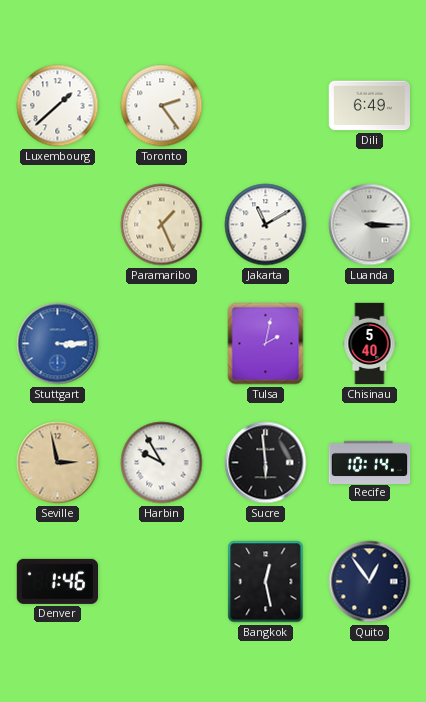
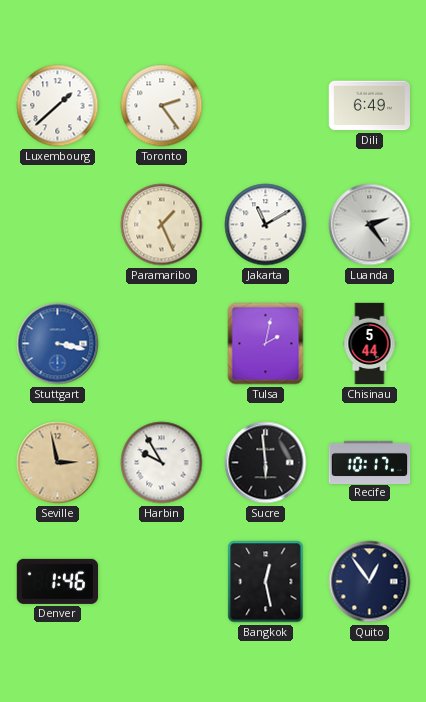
Luanda: 3:15 -> 2:24
Stuttgart: 3:15 -> 3:17
Chisinau: 5:40 -> 5:44
Recife: 10:14 -> 10:17
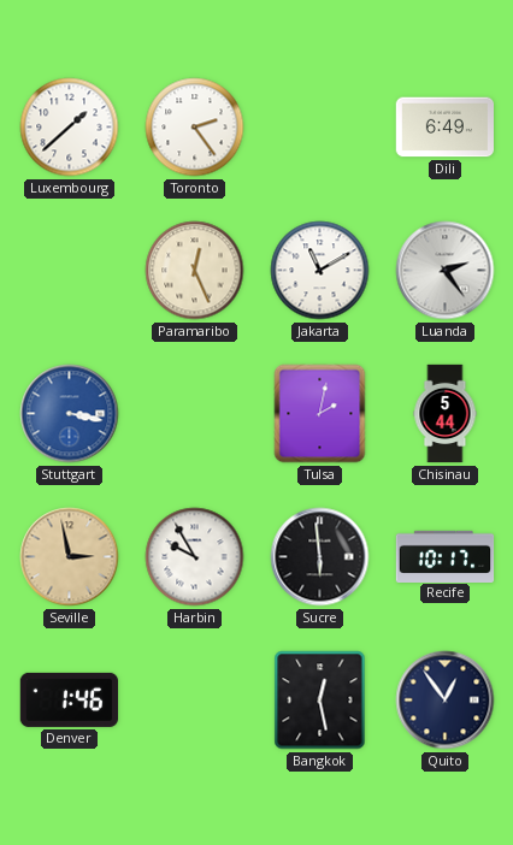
Paramaribo: 1:26 -> 12:26
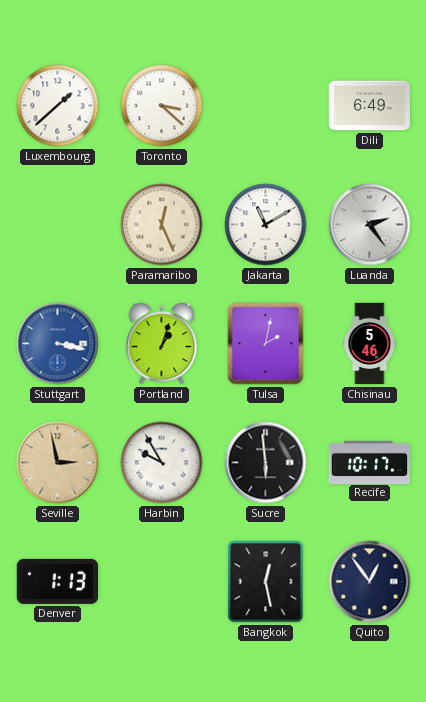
Toronto: 2:24 -> 3:22
Portland: none -> 1:03
Chisinau: 5:44 -> 5:46
Denver: 1:46 -> 1:13
